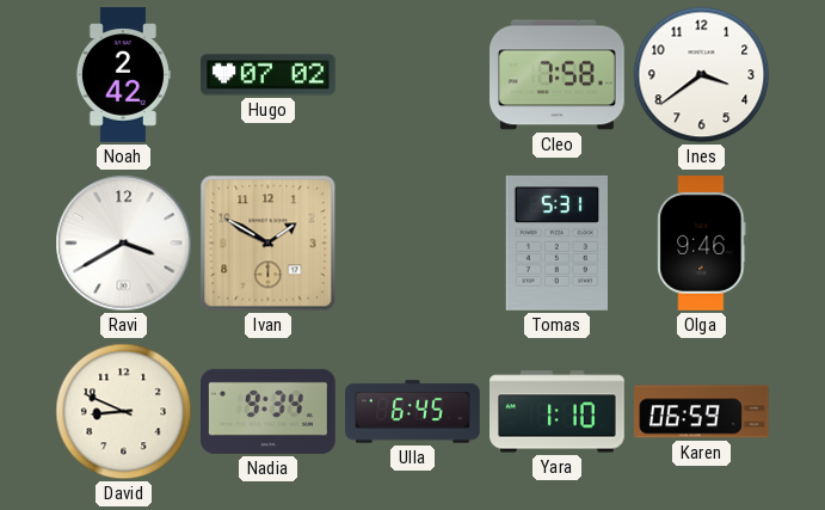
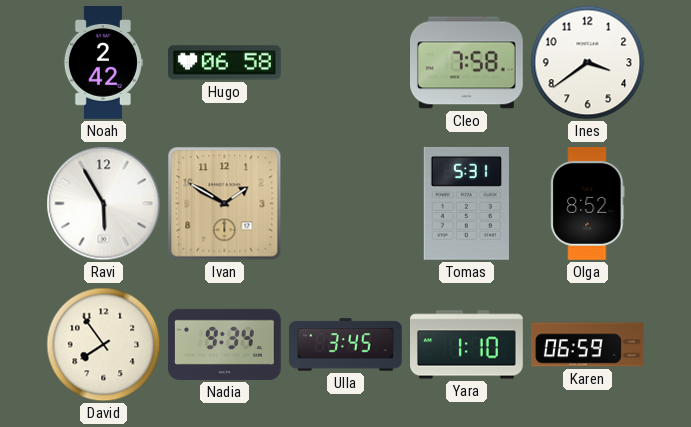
Hugo: 07:02 -> 06:58
Ravi: 3:40 -> 5:55
Olga: 9:46 -> 8:52
David: 8:49 -> 7:54
Ulla: 6:45 -> 3:45
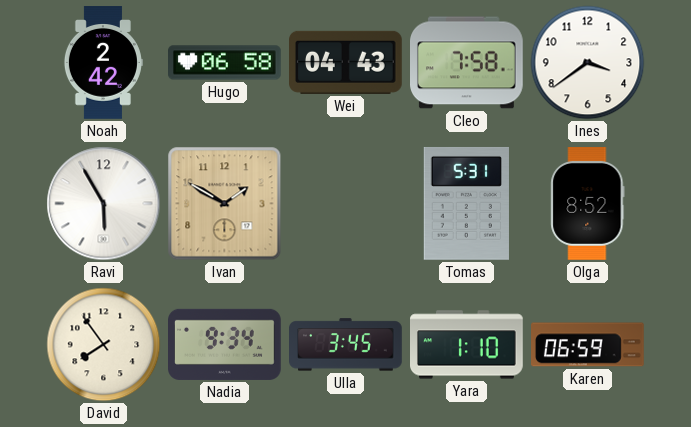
Wei: none -> 04:43
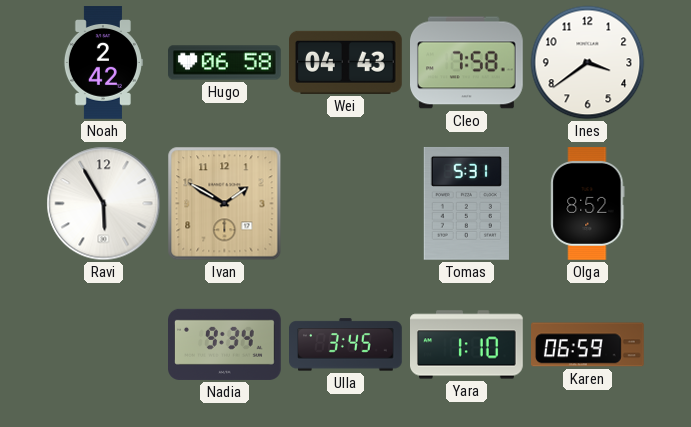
David: 7:54 -> none
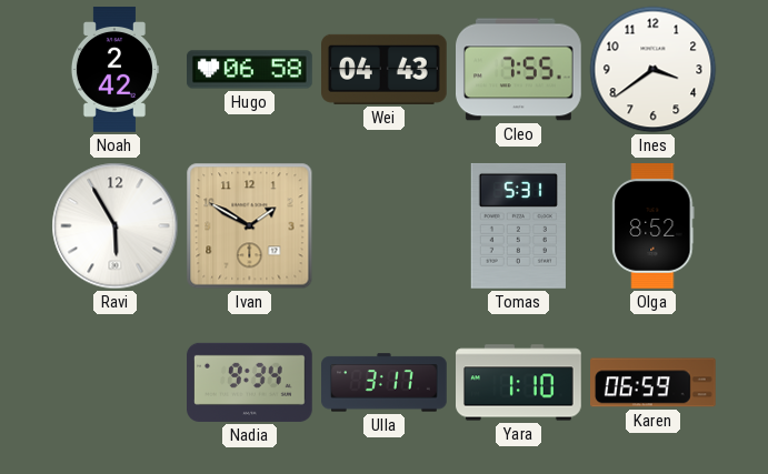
Cleo: 7:58 -> 7:55
Ulla: 3:45 -> 3:17
